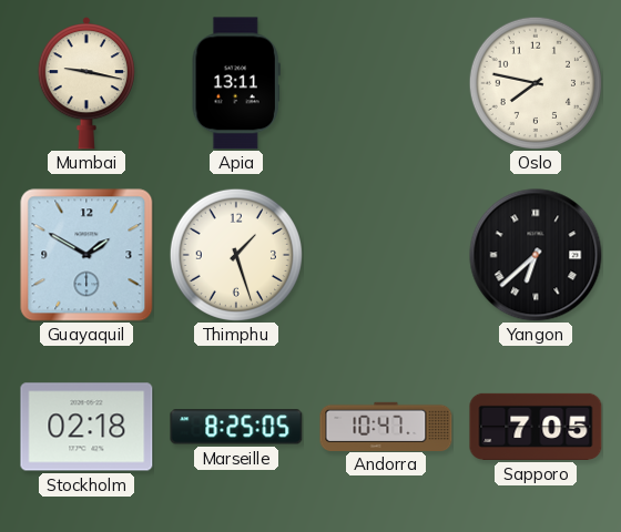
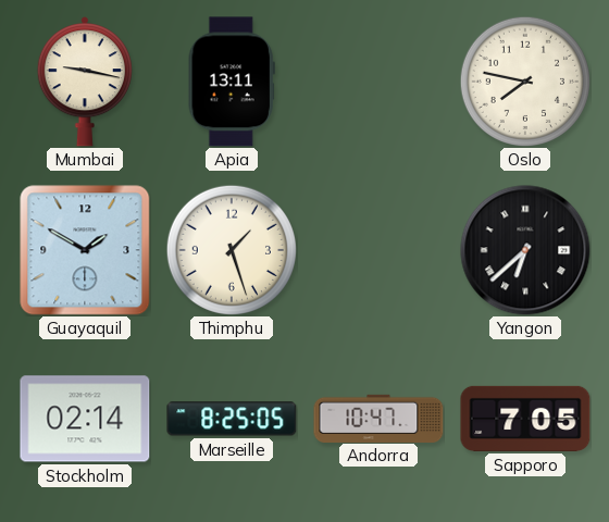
Stockholm: 02:18 -> 02:14
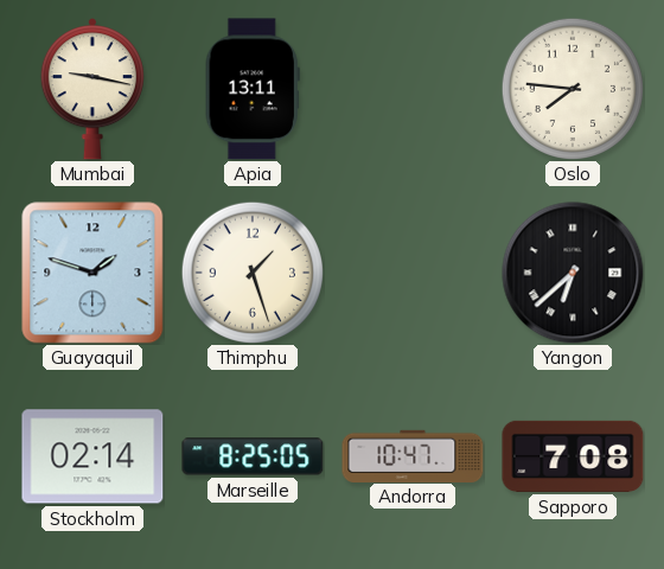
Oslo: 7:47 -> 7:46
Guayaquil: 1:50 -> 1:48
Sapporo: 7:05 -> 7:08
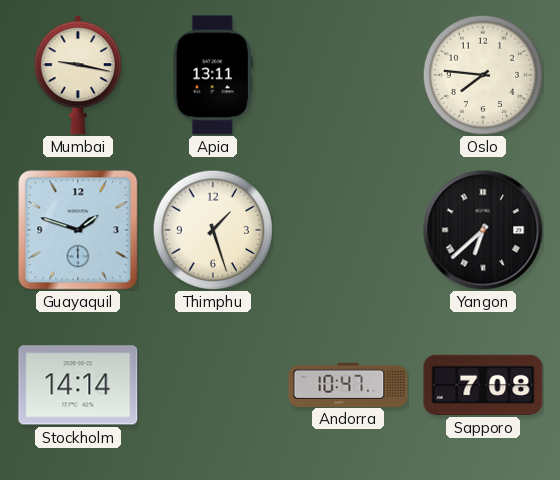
Stockholm: 02:14 -> 14:14
Marseille: 8:25 -> none
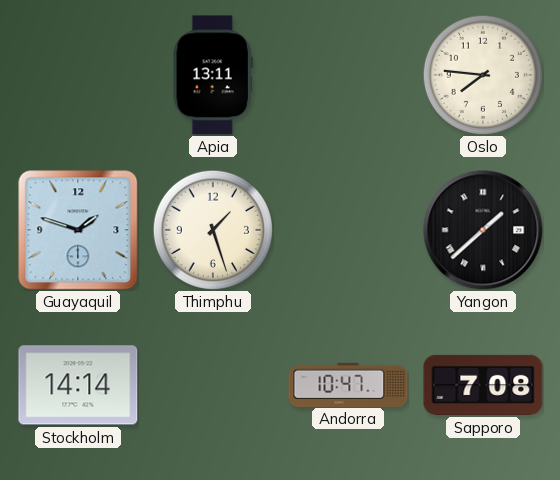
Mumbai: 9:17 -> none
Yangon: 6:38 -> 1:38
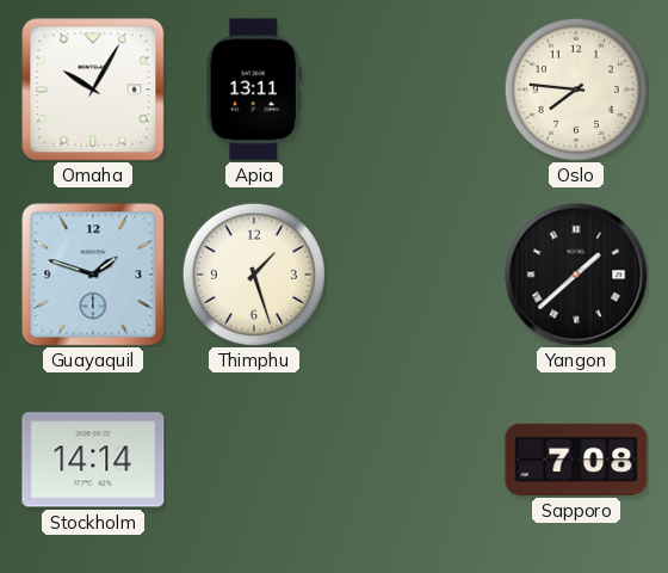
Omaha: none -> 10:05
Andorra: 10:47 -> none
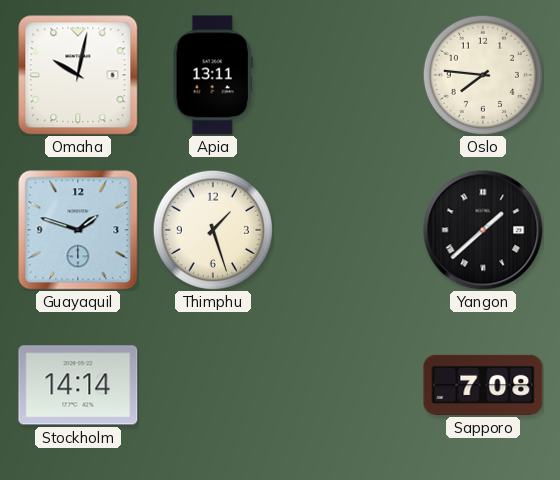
Omaha: 10:05 -> 10:02
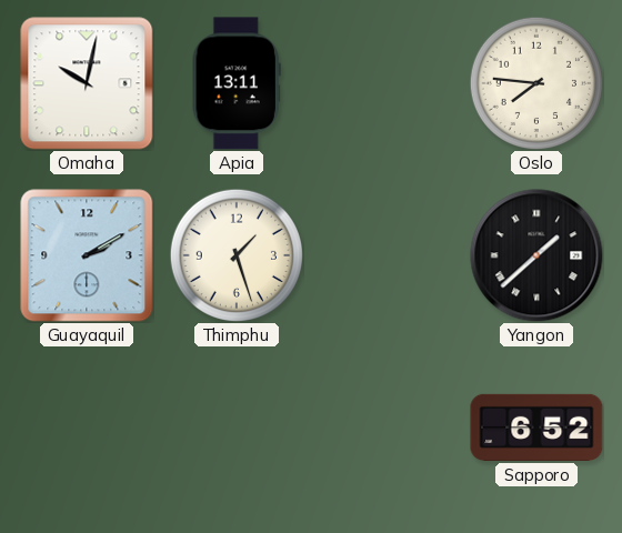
Guayaquil: 1:48 -> 2:10
Stockholm: 14:14 -> none
Sapporo: 7:08 -> 6:52
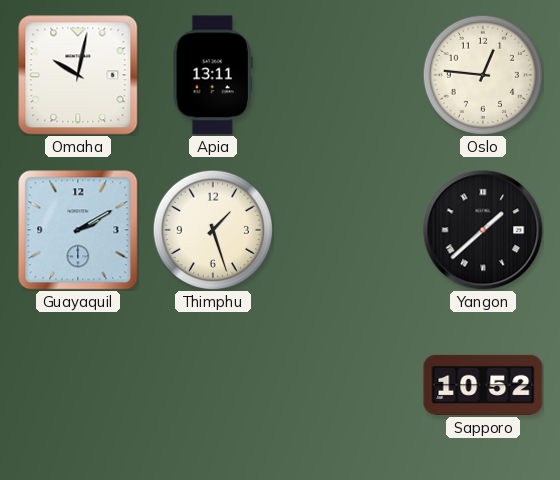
Oslo: 7:46 -> 12:46
Sapporo: 6:52 -> 10:52
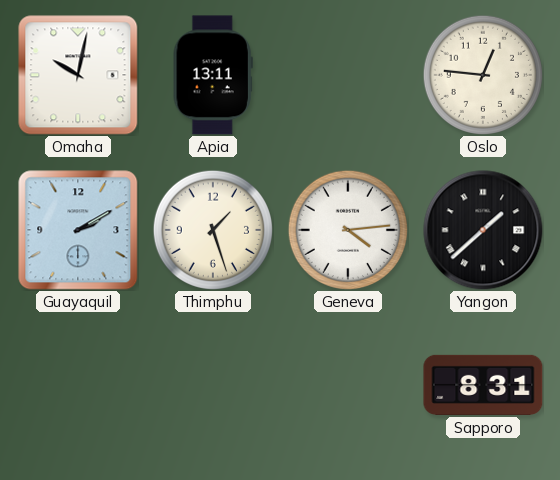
Geneva: none -> 4:14
Sapporo: 10:52 -> 8:31
